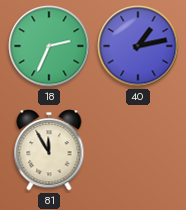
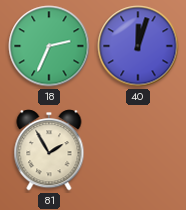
40: 1:13 -> 12:03
81: 11:55 -> 1:55
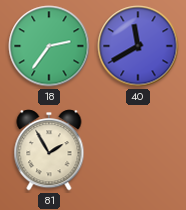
18: 2:34 -> 2:36
40: 12:03 -> 11:40
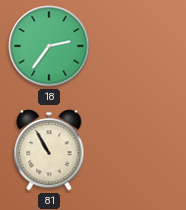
40: 11:40 -> none
81: 1:55 -> 10:55
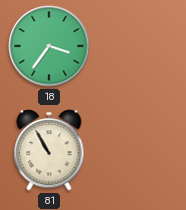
18: 2:36 -> 3:36
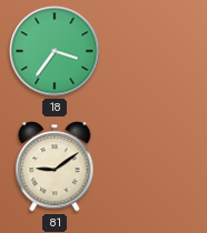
81: 10:55 -> 9:09
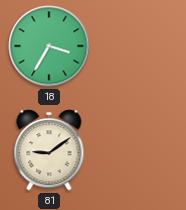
18: 3:36 -> 3:35
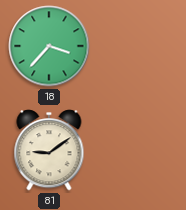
18: 3:35 -> 3:37
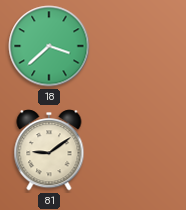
18: 3:37 -> 3:38
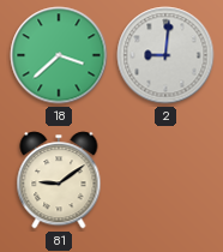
2: none -> 9:01
